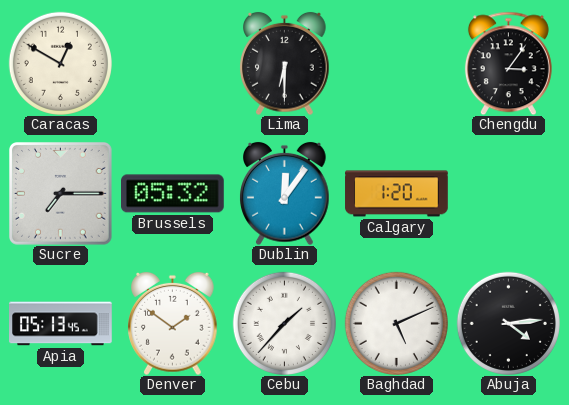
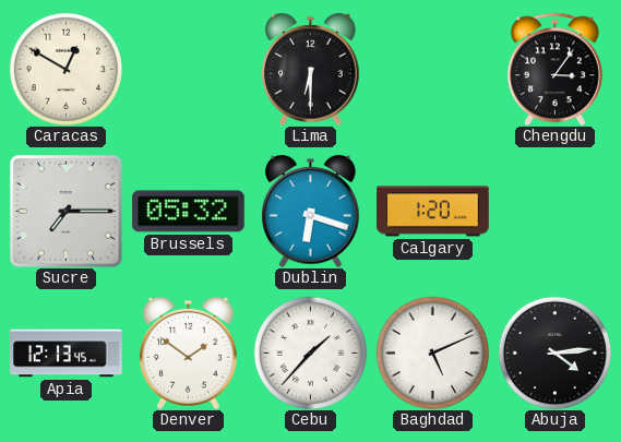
Dublin: 12:06 -> 6:18
Apia: 05:13 -> 12:13
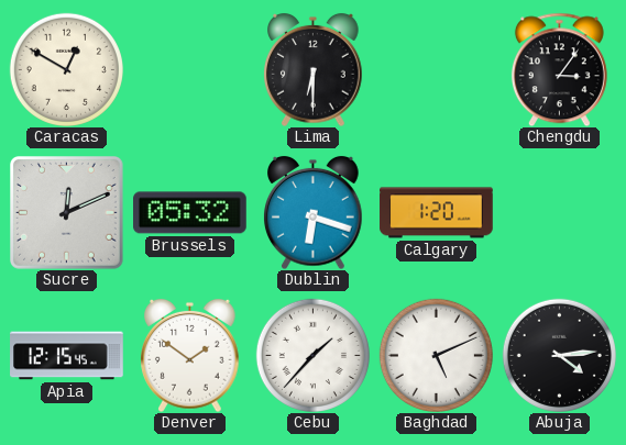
Sucre: 7:15 -> 12:11
Apia: 12:13 -> 12:15
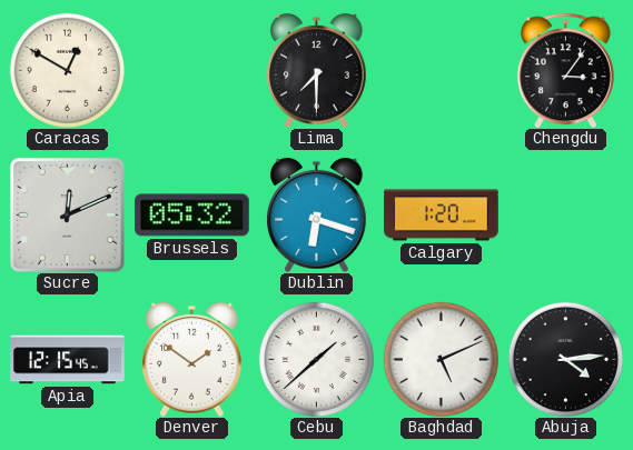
Lima: 6:30 -> 7:30
Cebu: 1:37 -> 1:38
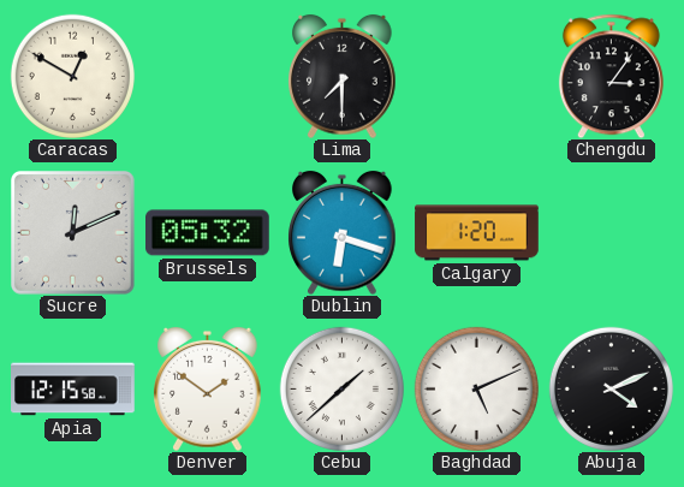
Apia: 12:15:45 -> 12:15:58
Abuja: 4:14 -> 4:11
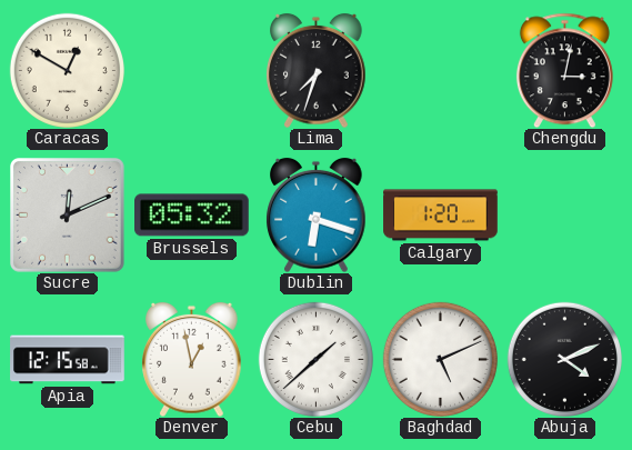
Lima: 7:30 -> 7:33
Chengdu: 3:06 -> 3:02
Denver: 1:51 -> 12:58
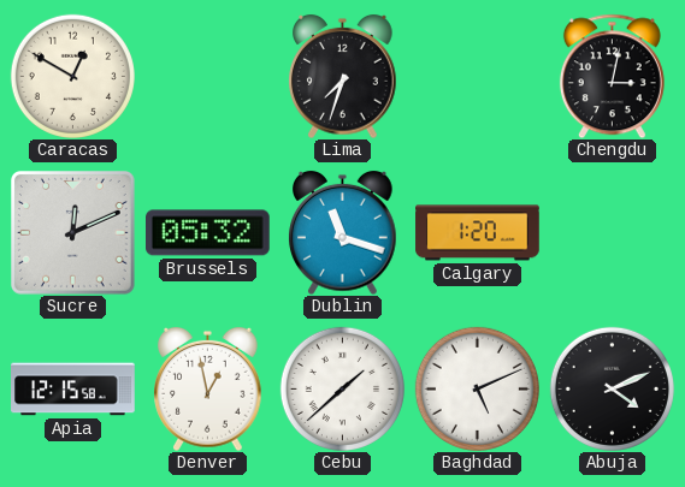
Dublin: 6:18 -> 11:18
